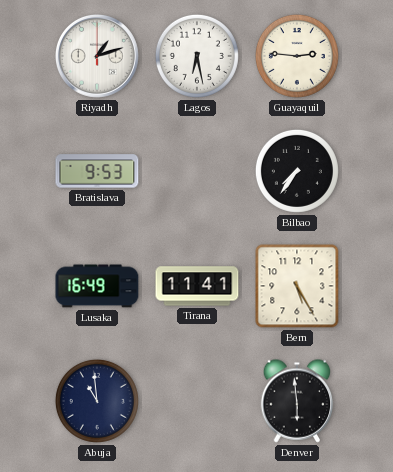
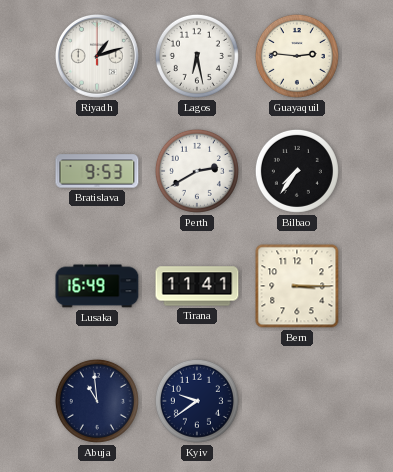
Perth: none -> 2:40
Bern: 5:25 -> 3:15
Kyiv: none -> 9:39
Denver: 5:59 -> none
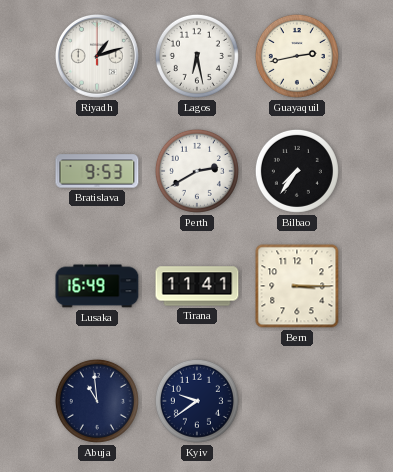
Guayaquil: 2:46 -> 2:43
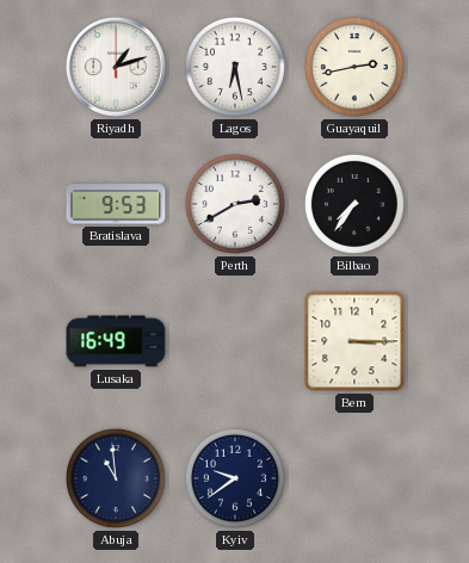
Tirana: 11:41 -> none
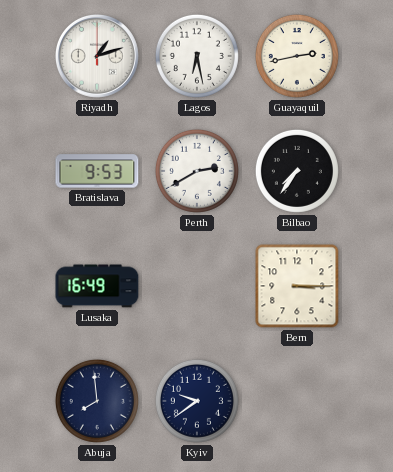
Abuja: 10:59 -> 7:59
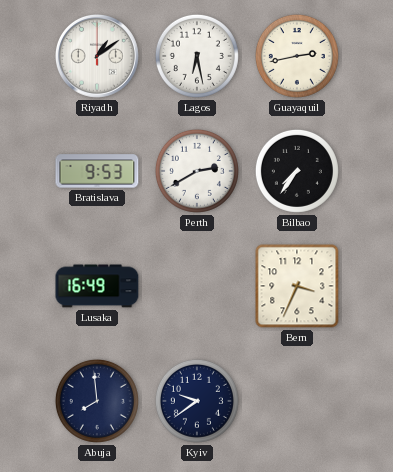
Riyadh: 1:12 -> 1:09
Bern: 3:15 -> 3:34
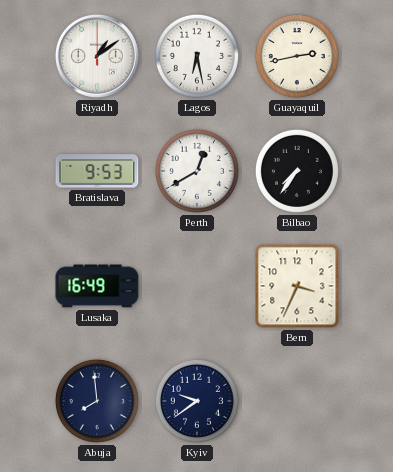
Perth: 2:40 -> 12:40
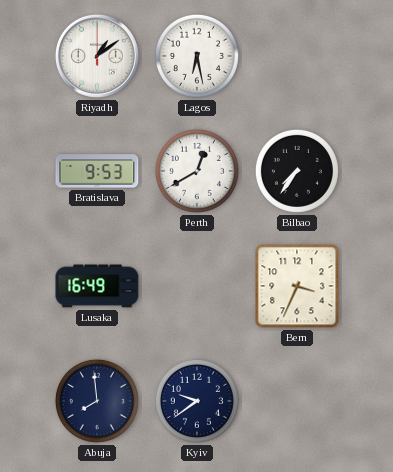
Guayaquil: 2:43 -> none
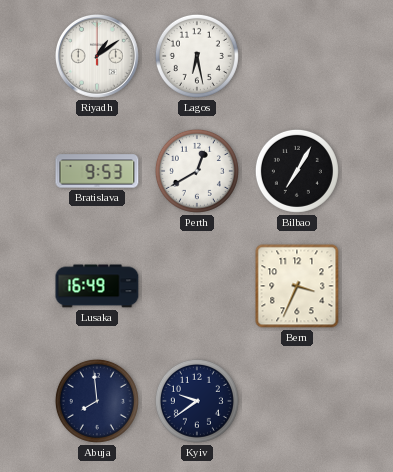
Bilbao: 7:36 -> 7:05
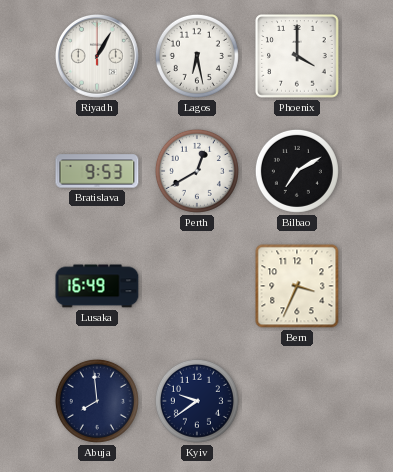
Riyadh: 1:09 -> 1:05
Phoenix: none -> 4:00
Bilbao: 7:05 -> 7:10
